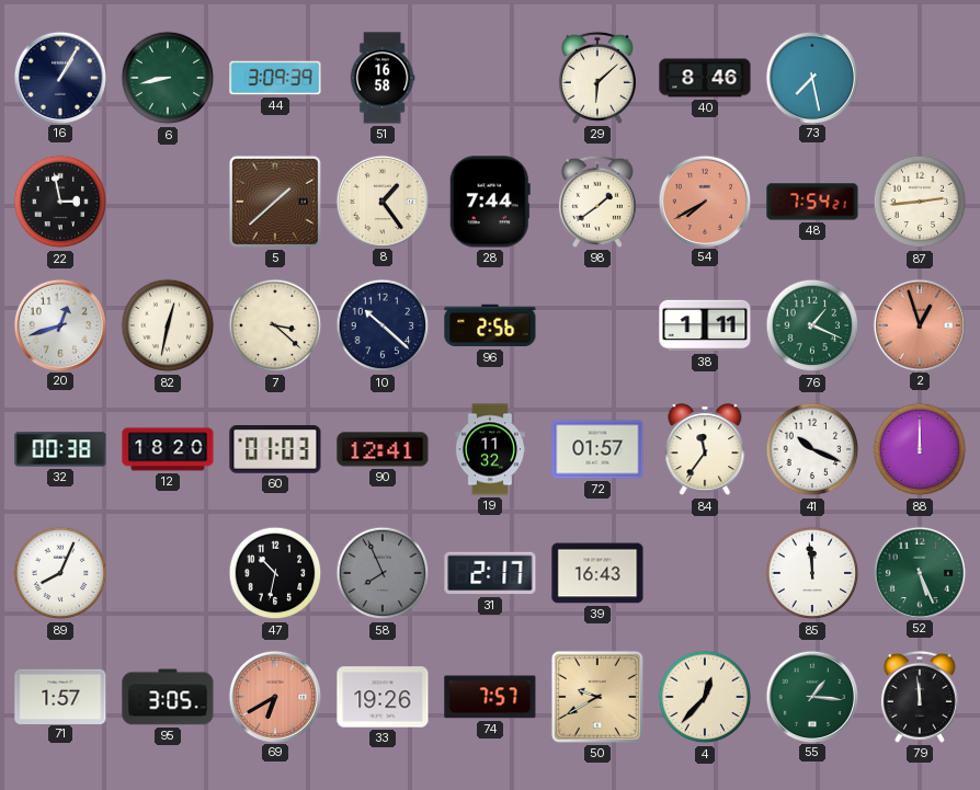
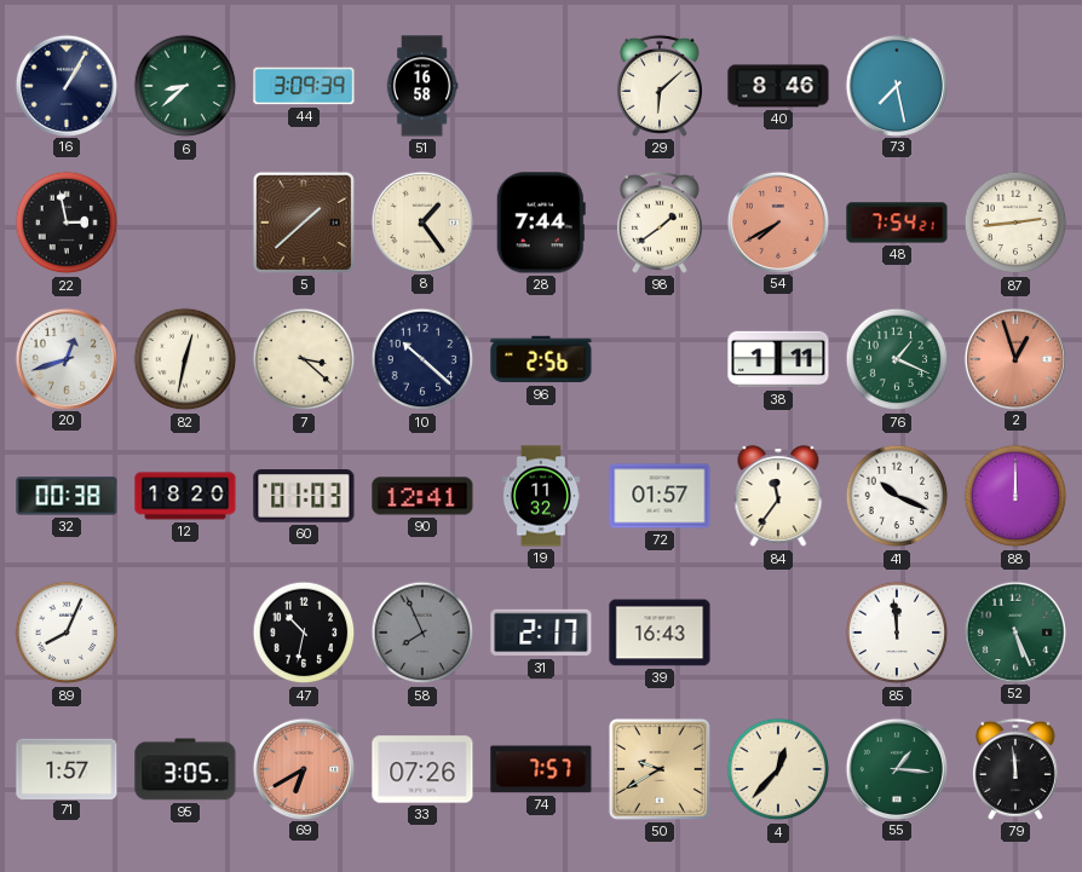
6: 8:43 -> 8:38
33: 19:26 -> 07:26
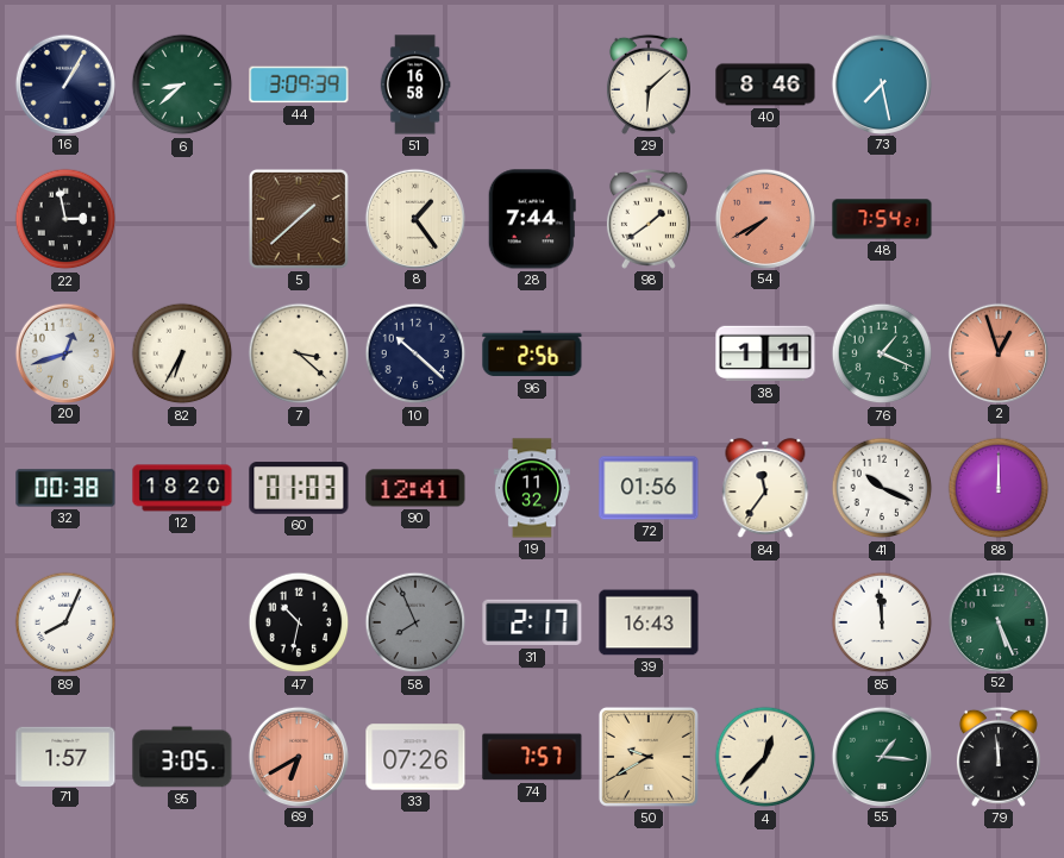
87: 2:44 -> none
82: 12:32 -> 6:35
72: 01:57 -> 01:56
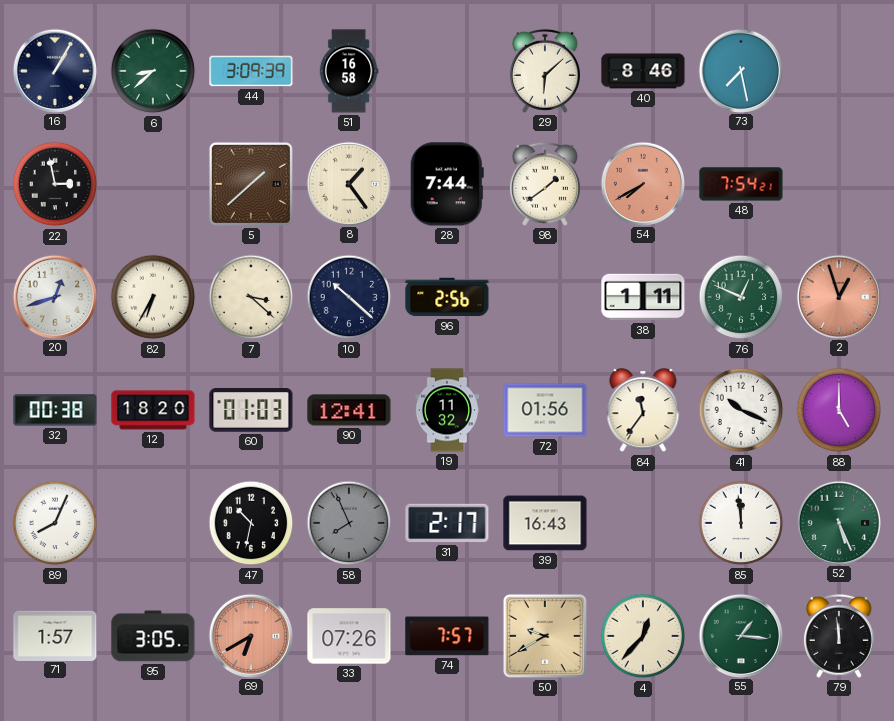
76: 1:19 -> 12:49
88: 12:00 -> 5:00
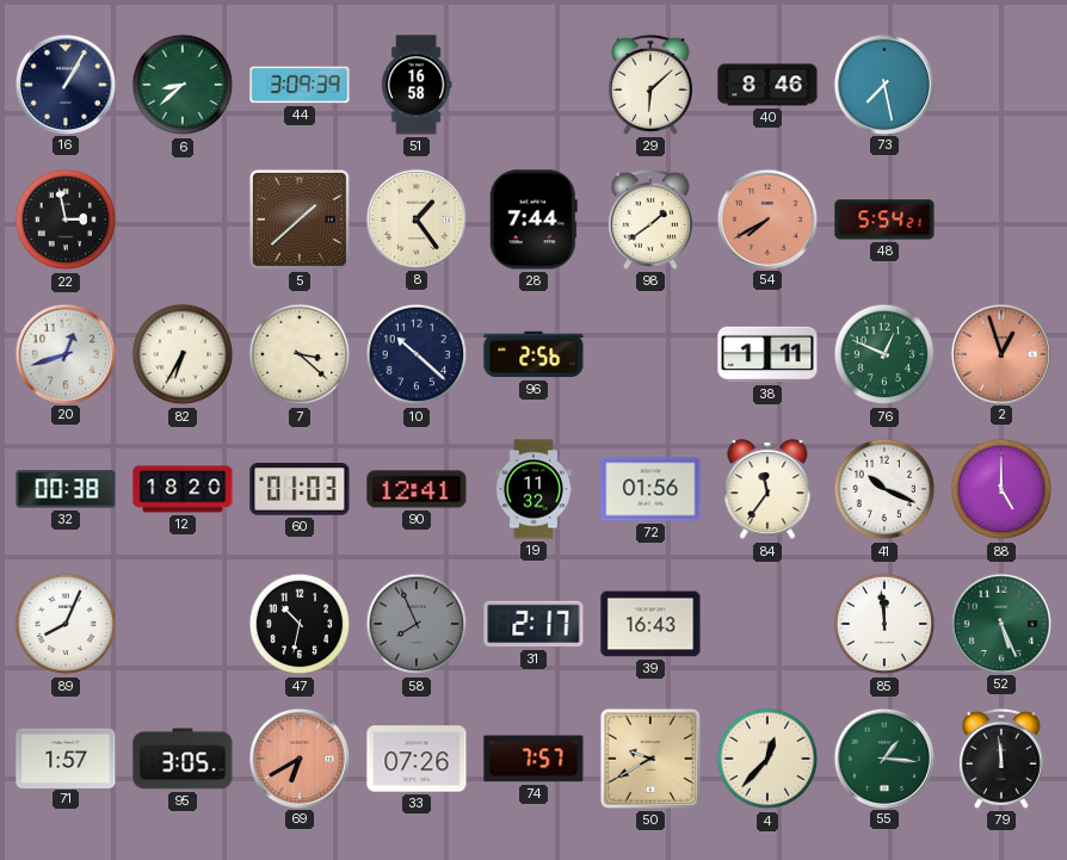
48: 7:54 -> 5:54
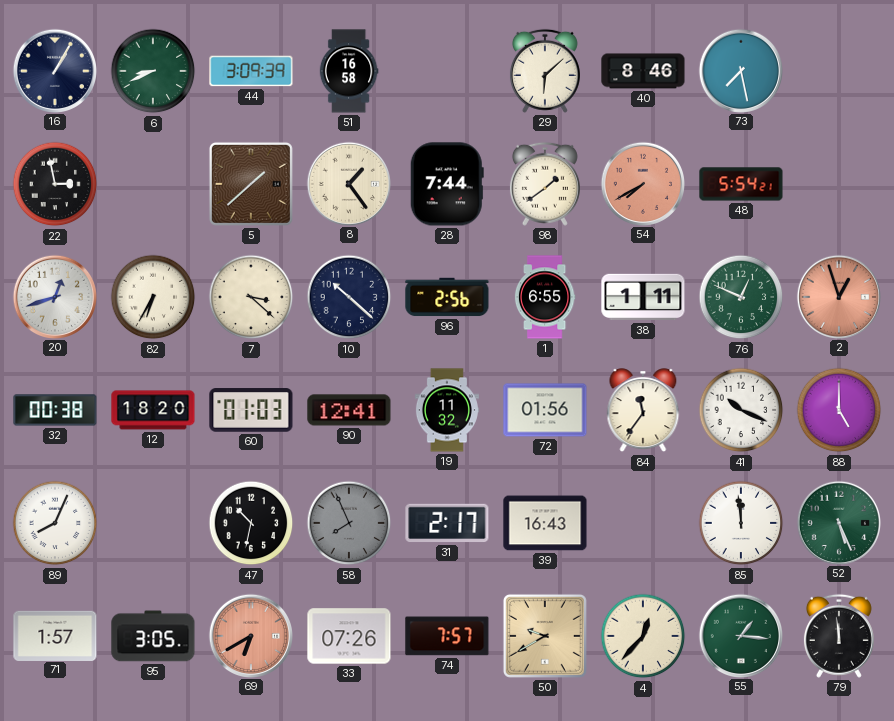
6: 8:38 -> 8:41
1: none -> 6:55
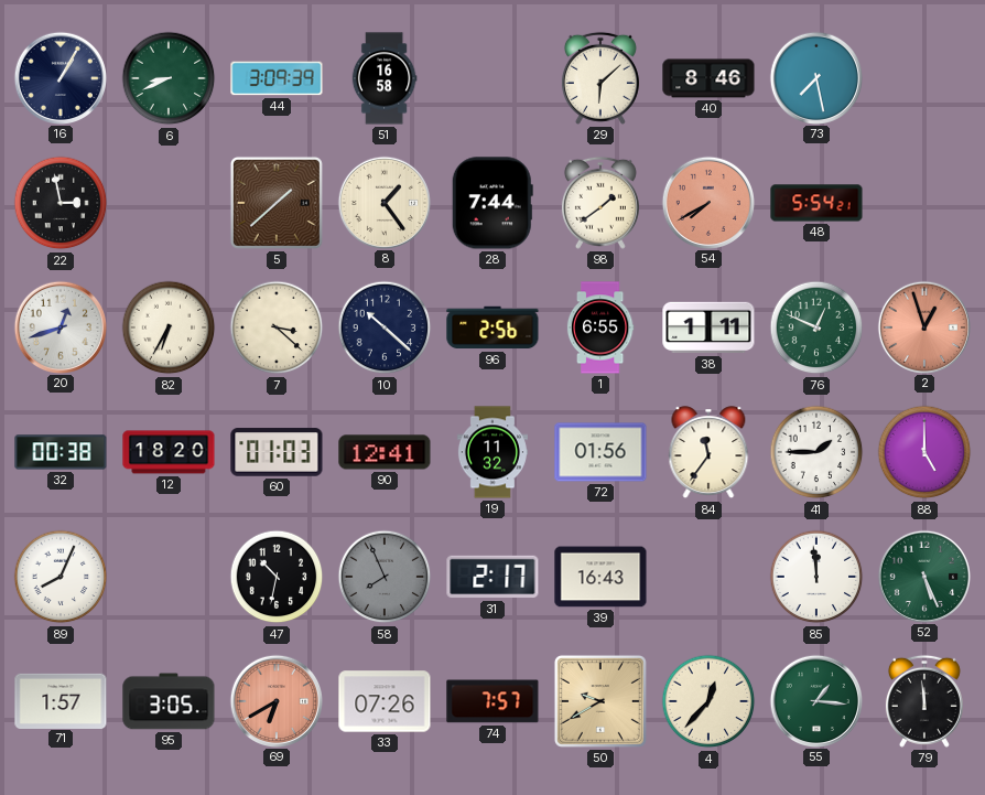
41: 10:19 -> 1:45
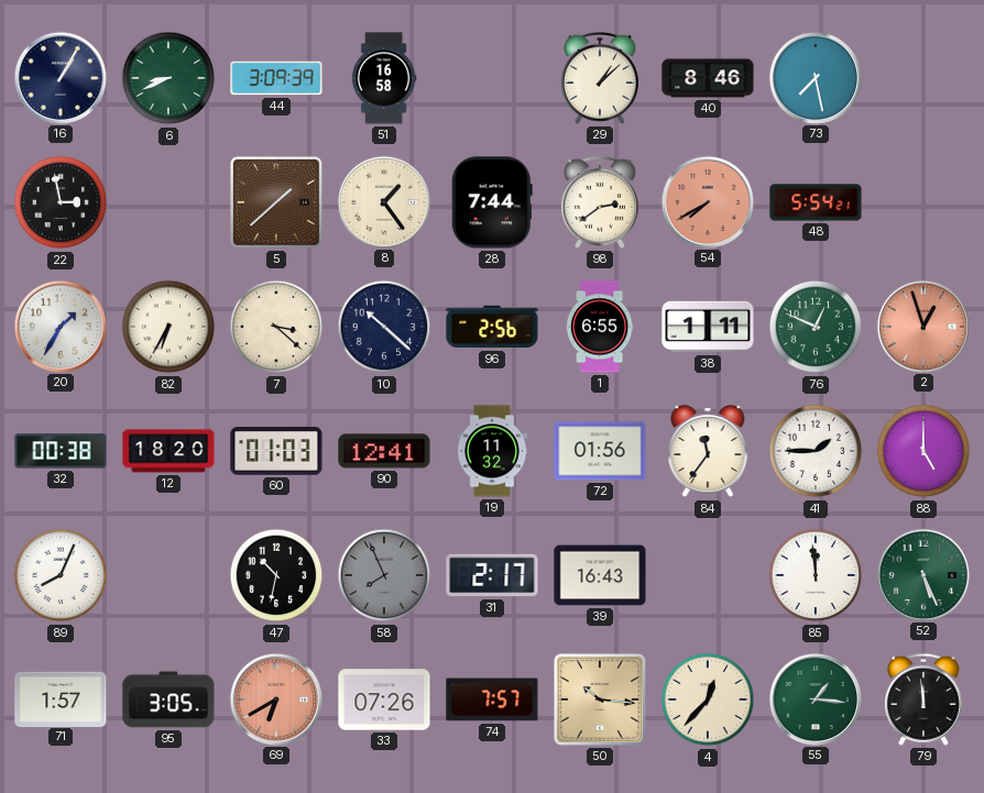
29: 6:08 -> 1:08
98: 1:39 -> 2:39
20: 12:42 -> 1:35
50: 9:40 -> 10:16
